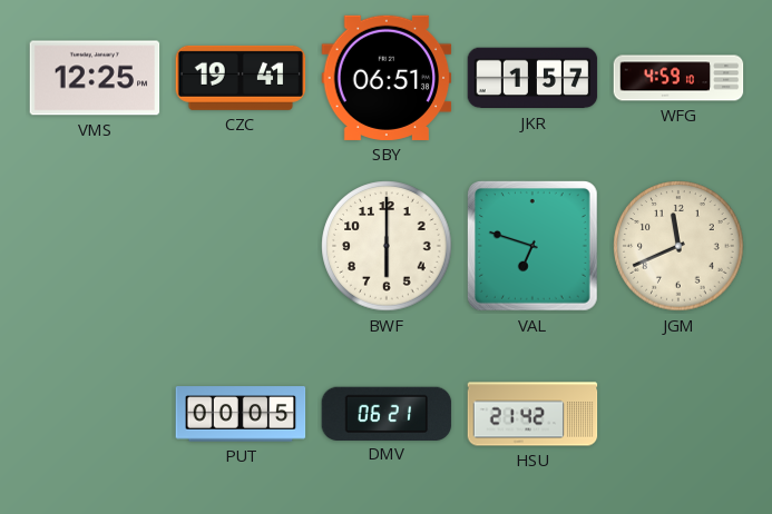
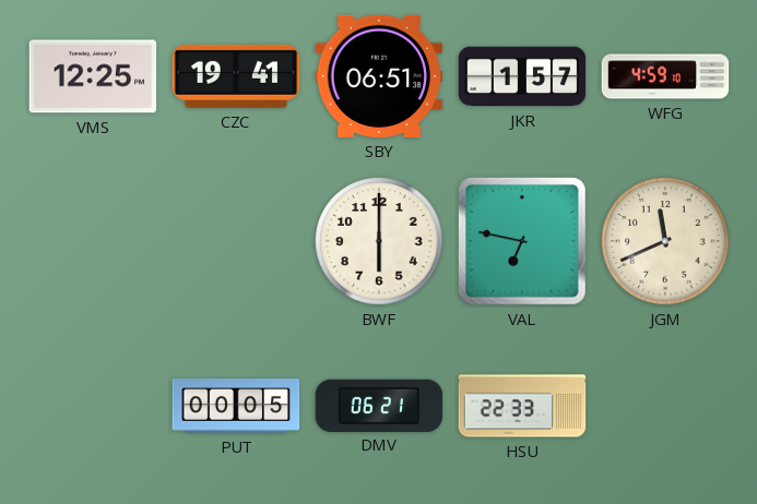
VAL: 6:48 -> 6:47
HSU: 21:42 -> 22:33
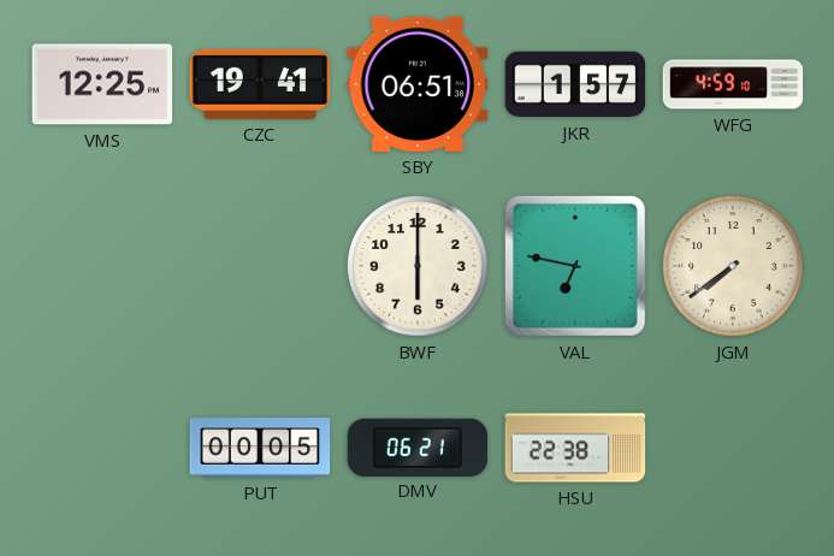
JGM: 11:41 -> 7:39
HSU: 22:33 -> 22:38
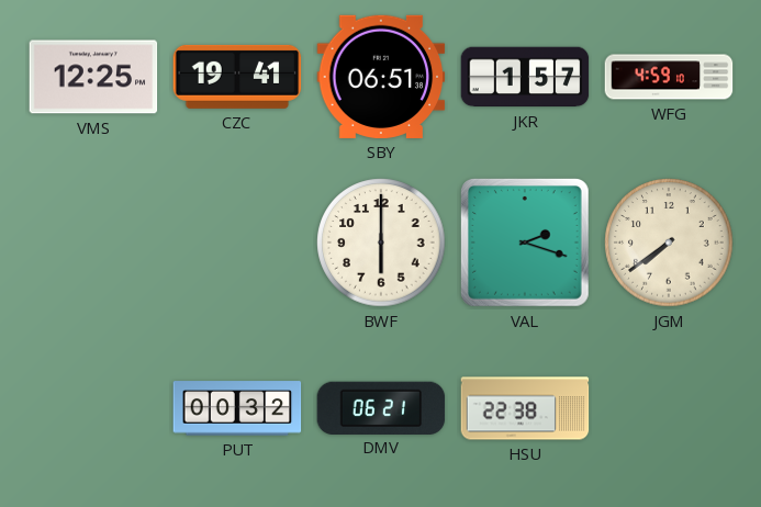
VAL: 6:47 -> 2:18
PUT: 00:05 -> 00:32
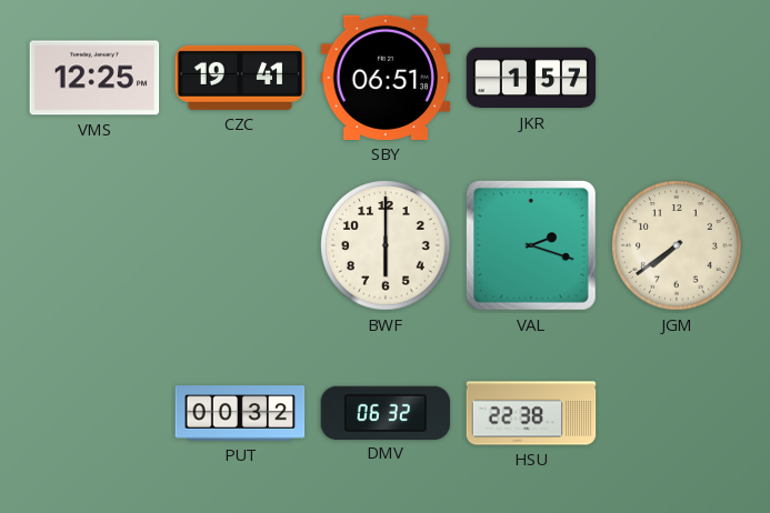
WFG: 4:59 -> none
DMV: 06:21 -> 06:32
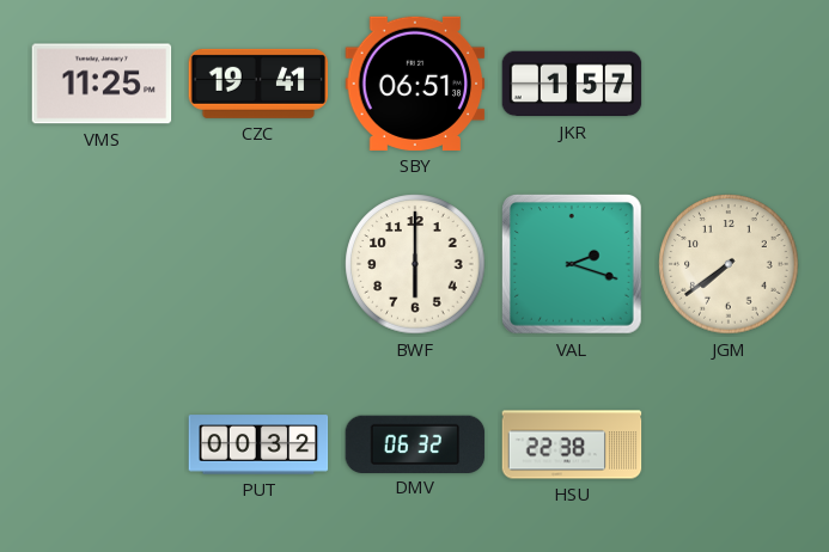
VMS: 12:25 -> 11:25
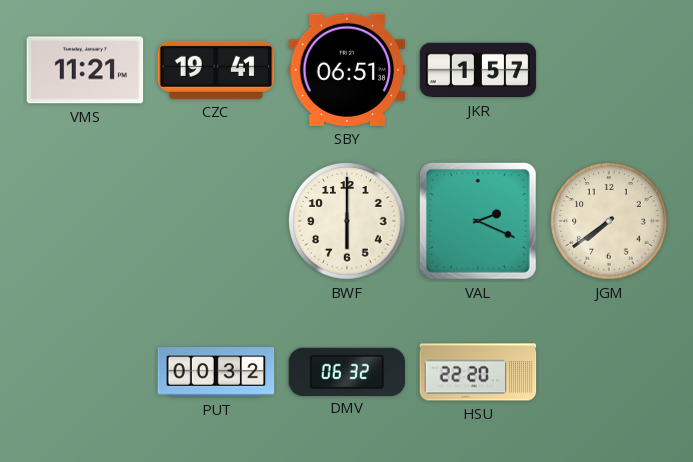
VMS: 11:25 -> 11:21
VAL: 2:18 -> 2:19
HSU: 22:38 -> 22:20
